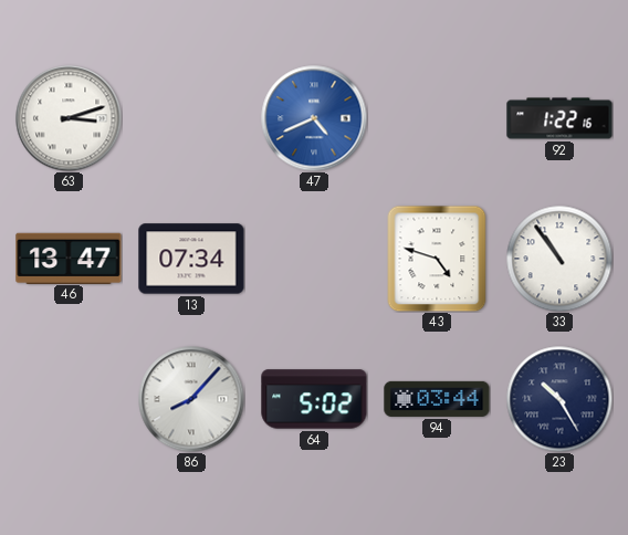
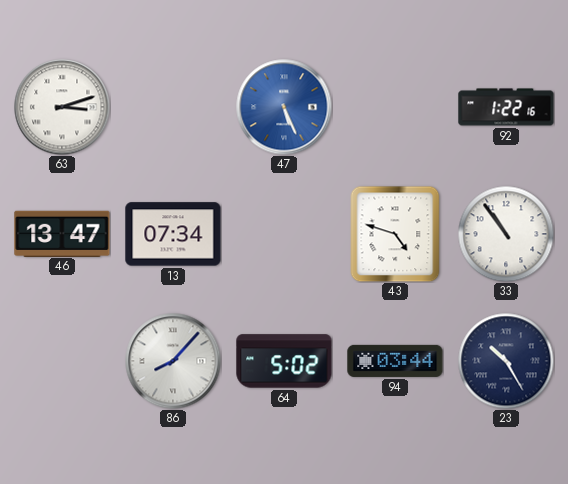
47: 4:41 -> 5:26
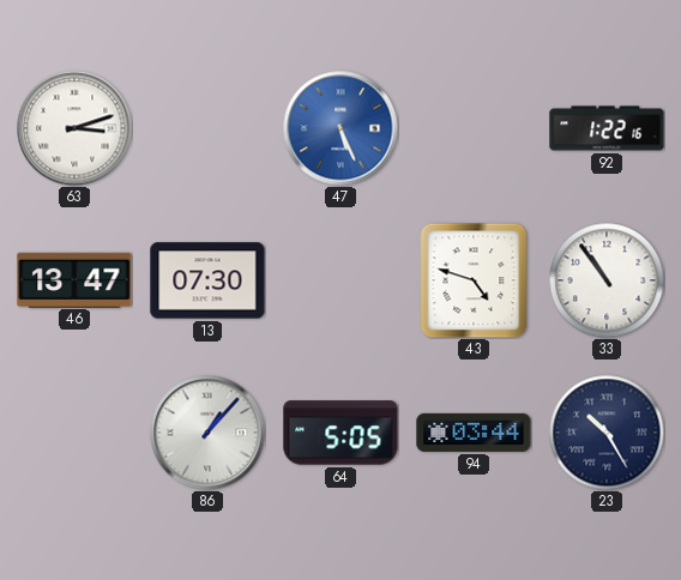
13: 07:34 -> 07:30
86: 8:07 -> 1:07
64: 5:02 -> 5:05
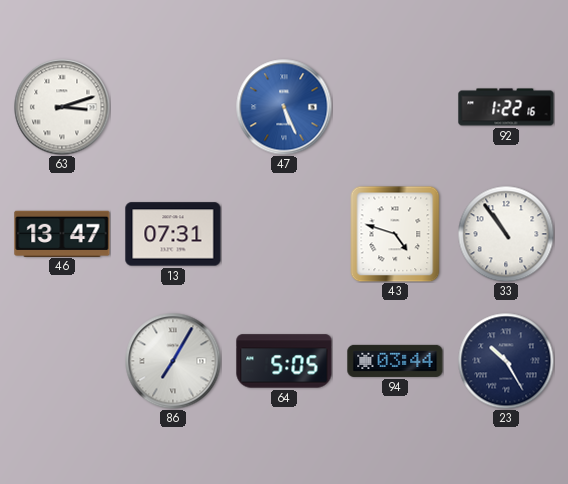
13: 07:30 -> 07:31
86: 1:07 -> 7:05
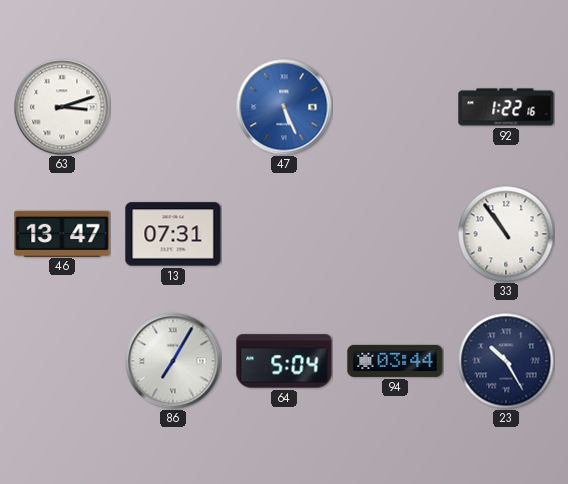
43: 4:48 -> none
64: 5:05 -> 5:04
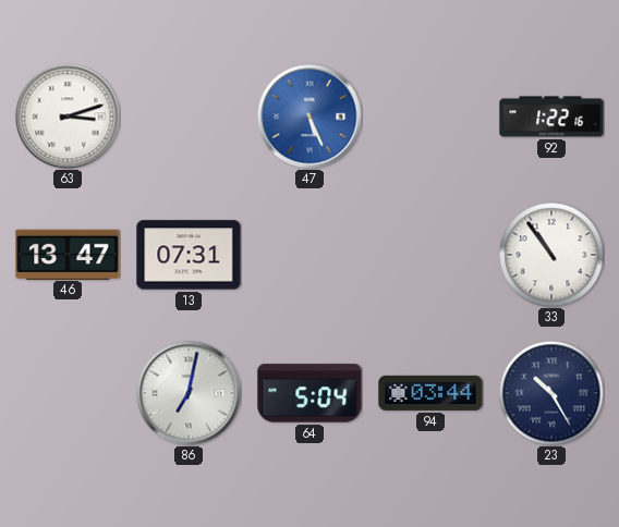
86: 7:05 -> 7:02
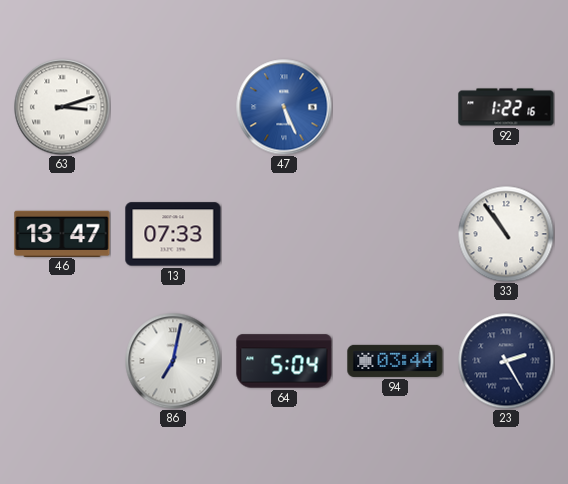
13: 07:31 -> 07:33
23: 10:25 -> 2:25
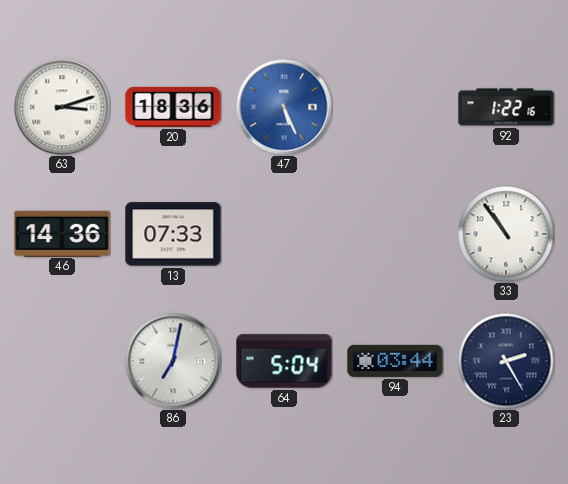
20: none -> 18:36
46: 13:47 -> 14:36
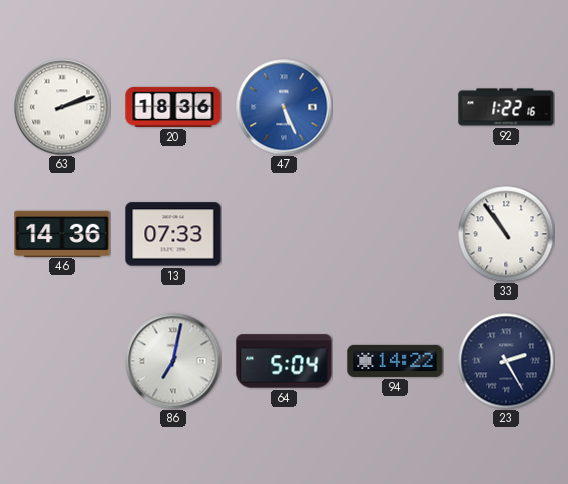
63: 3:12 -> 2:12
94: 03:44 -> 14:22
